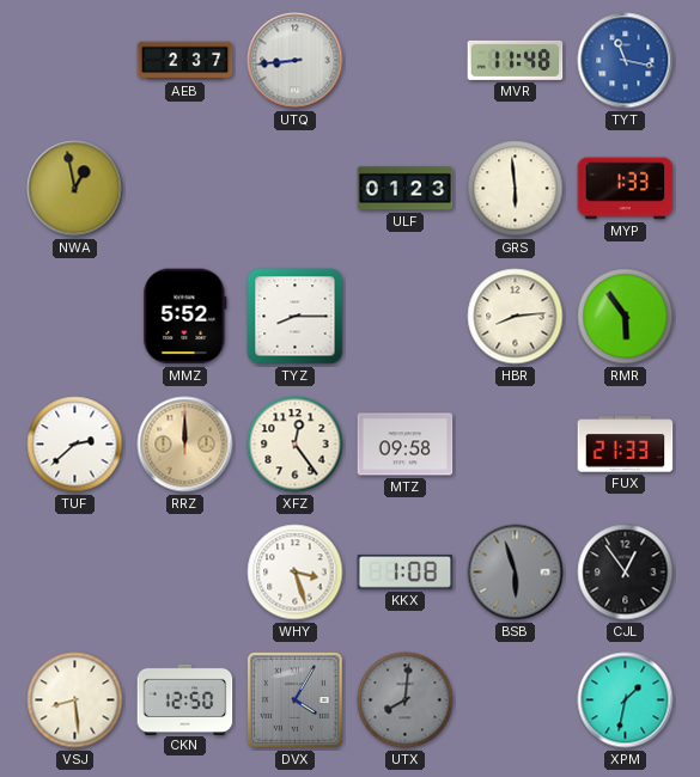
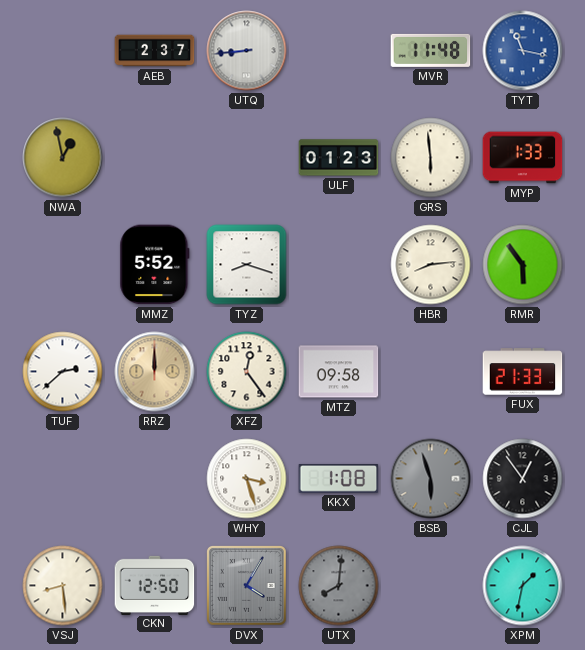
TYZ: 8:15 -> 8:18
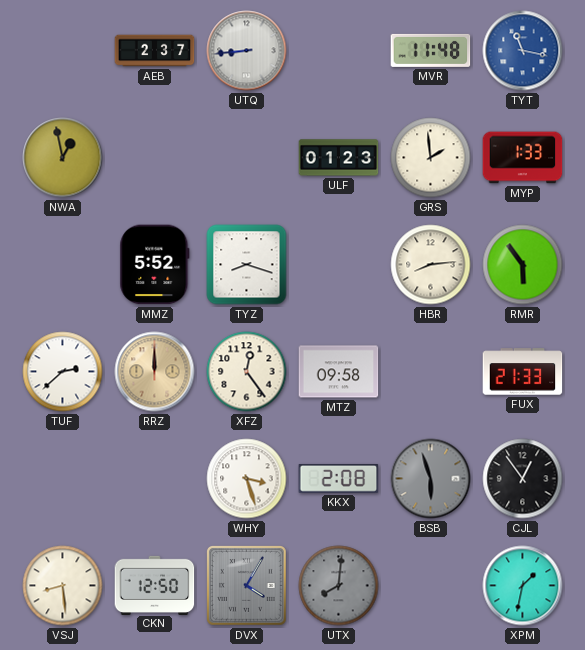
GRS: 5:59 -> 1:59
KKX: 1:08 -> 2:08
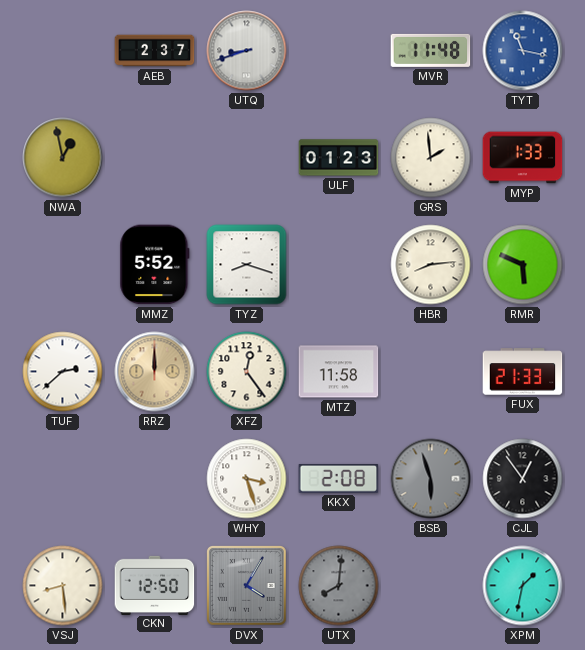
UTQ: 8:44 -> 8:42
RMR: 5:54 -> 5:49
MTZ: 09:58 -> 11:58
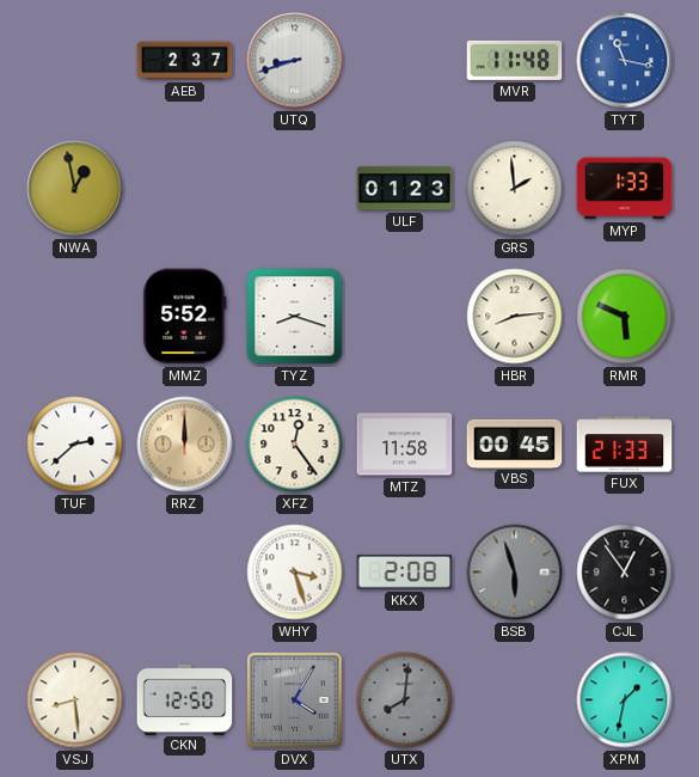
VBS: none -> 00:45
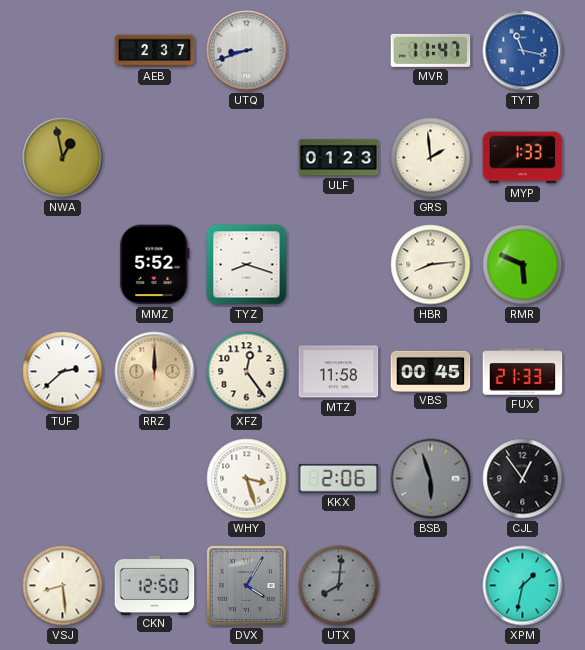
MVR: 11:48 -> 11:47
KKX: 2:08 -> 2:06
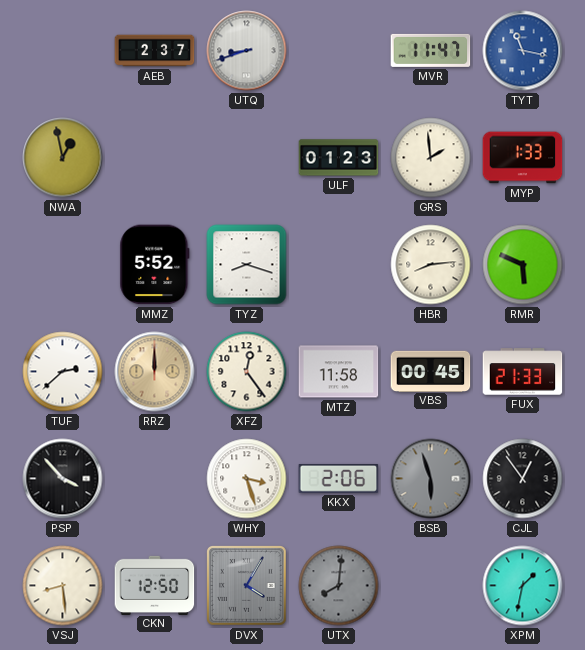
PSP: none -> 3:53
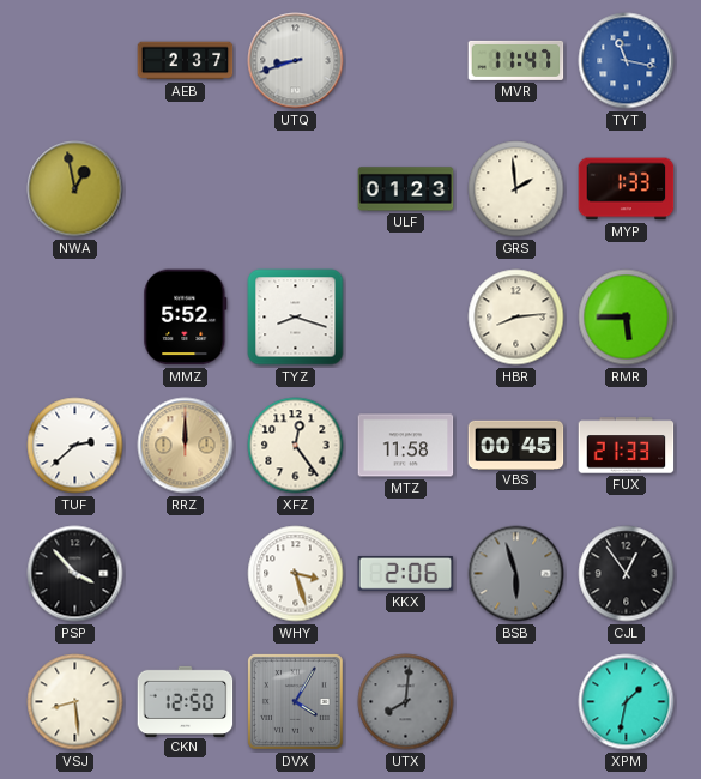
RMR: 5:49 -> 5:45
